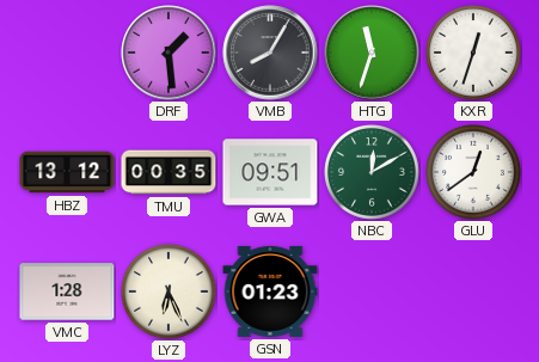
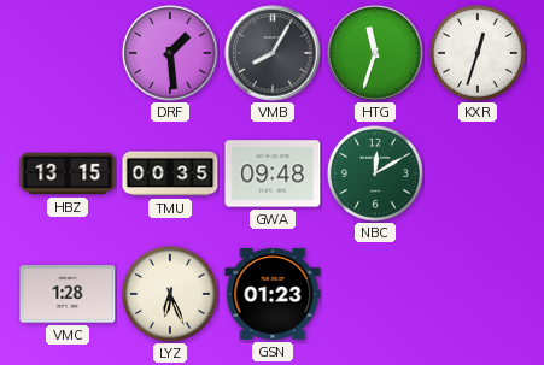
HBZ: 13:12 -> 13:15
GWA: 09:51 -> 09:48
GLU: 12:39 -> none
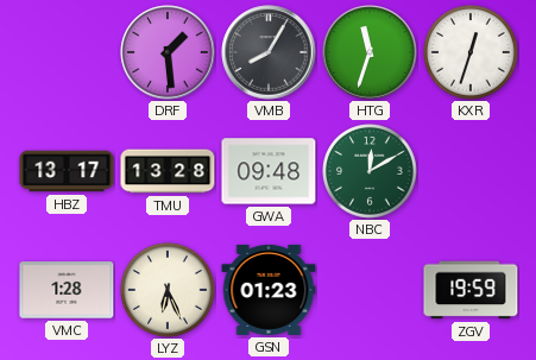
HBZ: 13:15 -> 13:17
TMU: 00:35 -> 13:28
ZGV: none -> 19:59
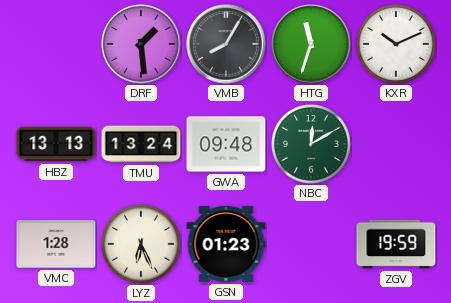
KXR: 12:33 -> 10:11
HBZ: 13:17 -> 13:13
TMU: 13:28 -> 13:24
